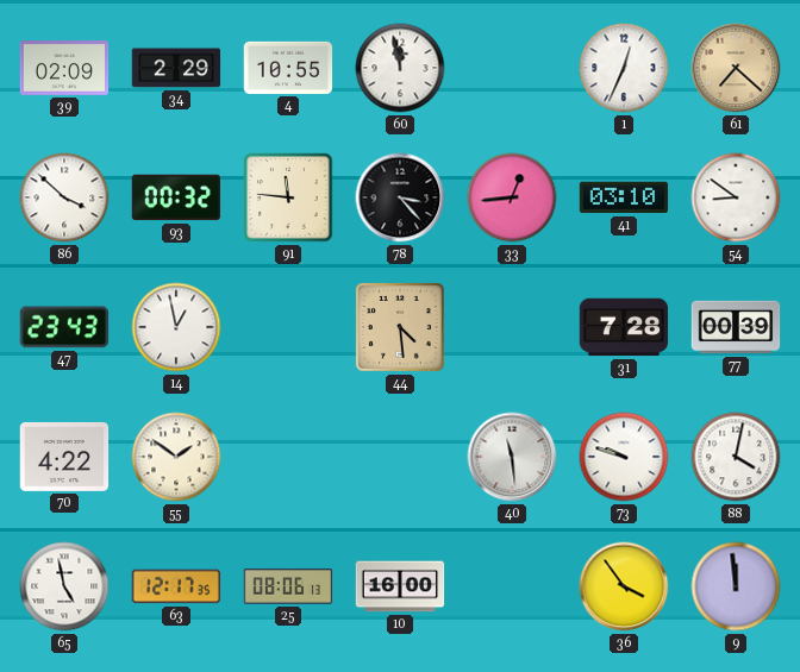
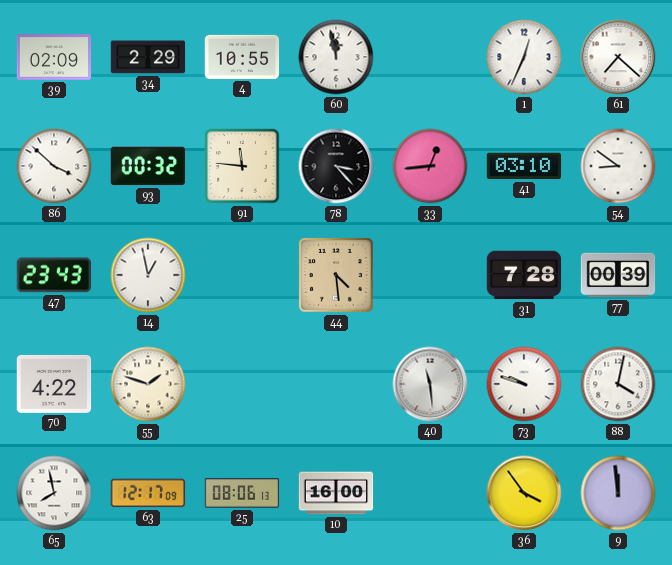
61 dial: champagne -> white
55: 1:51 -> 1:48
65: 4:58 -> 7:58
63: 12:17:35 -> 12:17:09
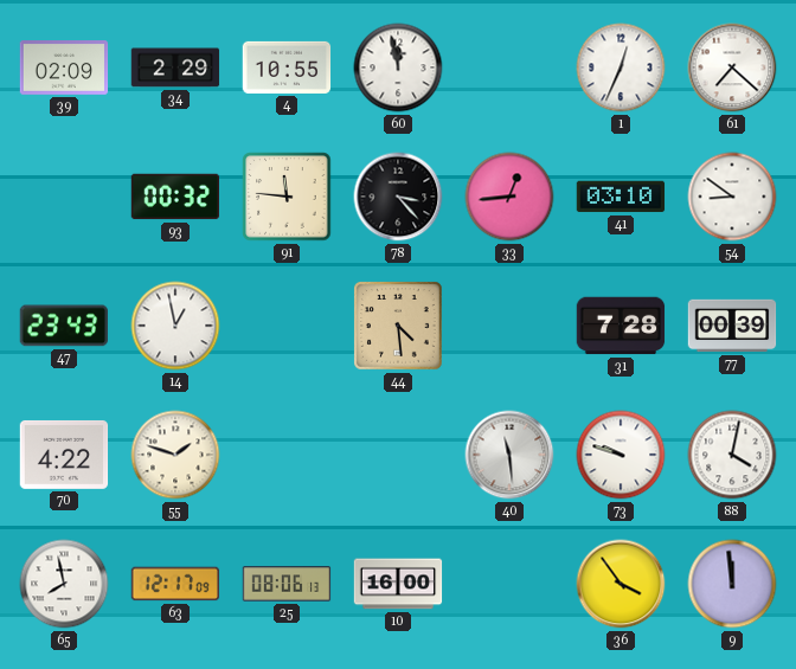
86: 3:52 -> none
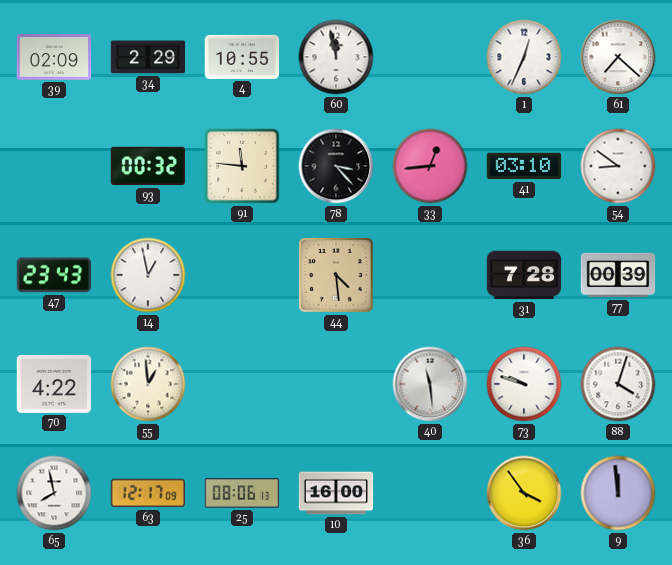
55: 1:48 -> 12:59
88: 4:02 -> 4:03
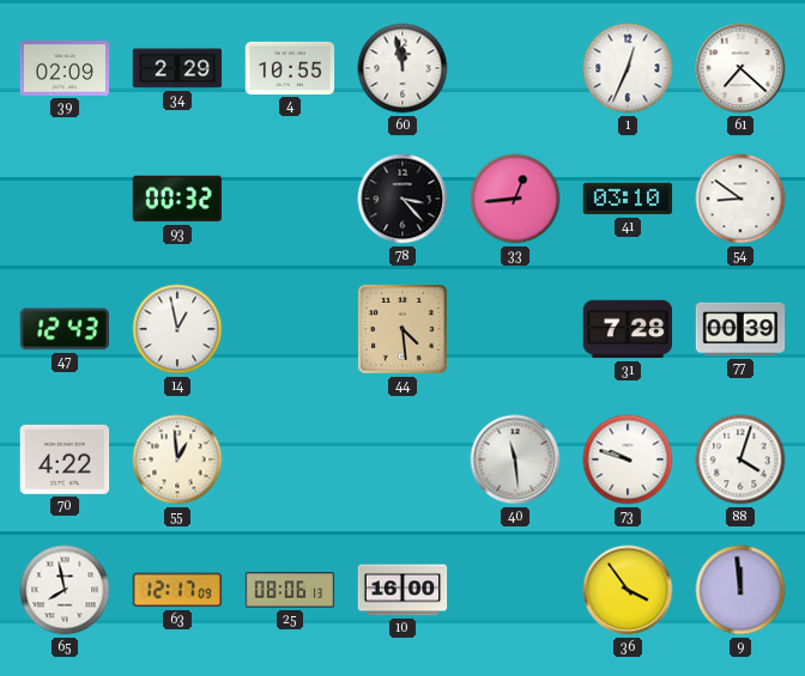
91: 11:46 -> none
47: 23:43 -> 12:43
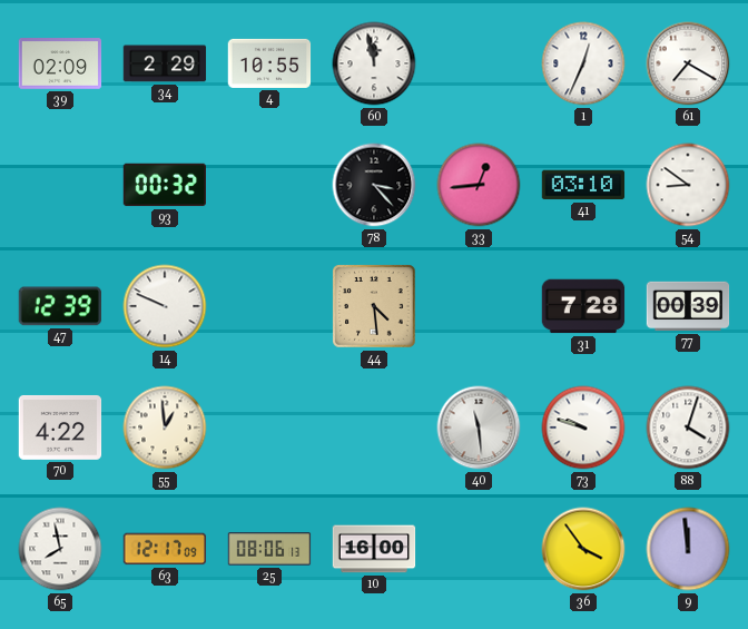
61: 7:22 -> 7:20
47: 12:43 -> 12:39
14: 12:58 -> 9:49
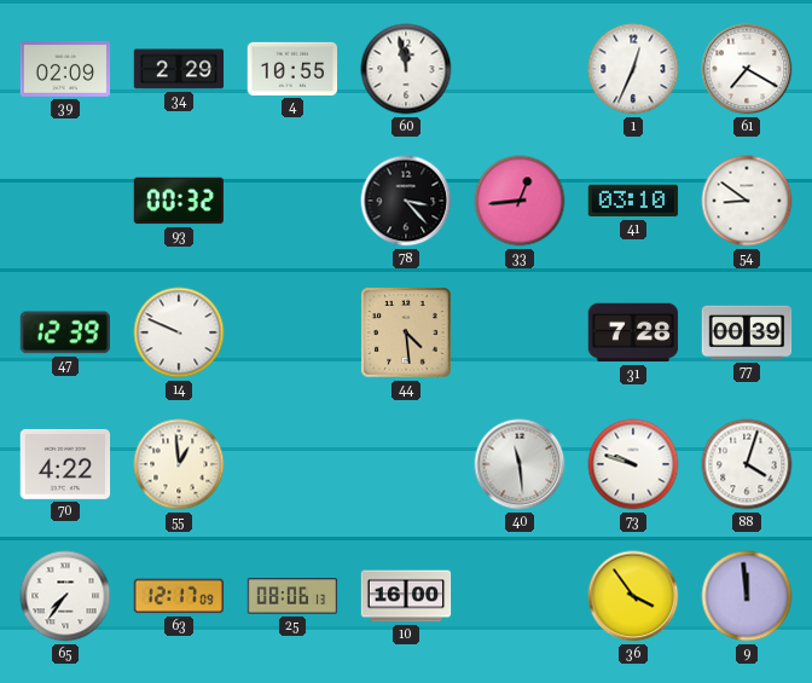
65: 7:58 -> 7:36
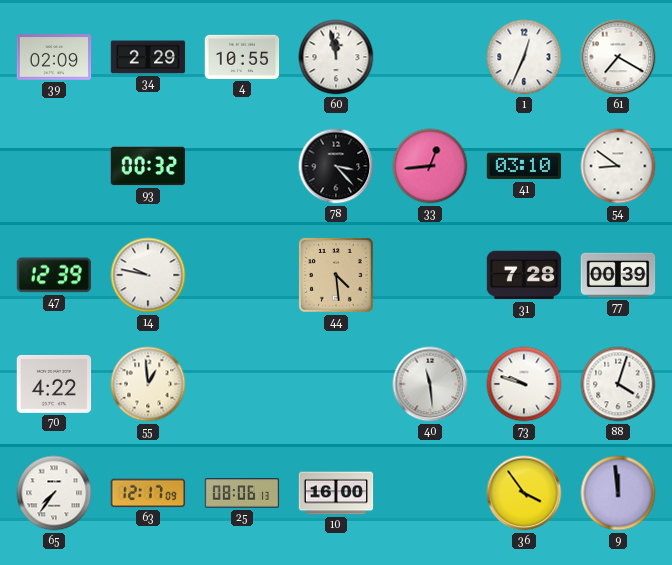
14: 9:49 -> 9:47
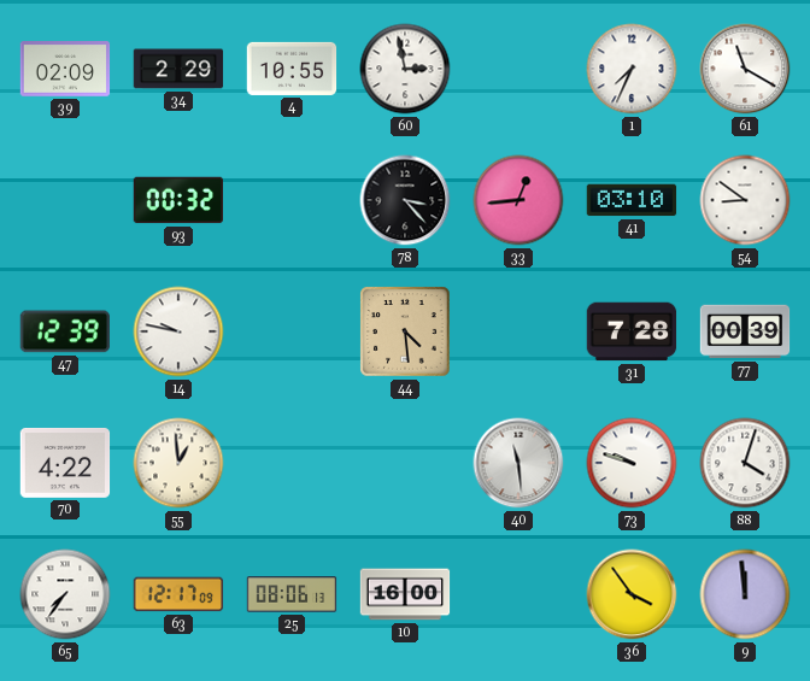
60: 11:58 -> 2:58
1: 12:34 -> 7:34
61: 7:20 -> 11:20
